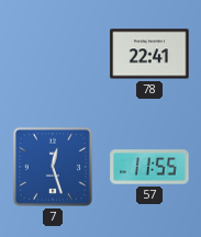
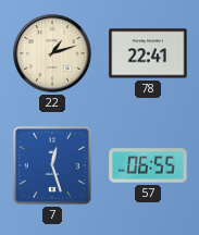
22: none -> 1:12
57: 11:55 -> 06:55
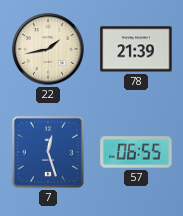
22: 1:12 -> 1:43
78: 22:41 -> 21:39
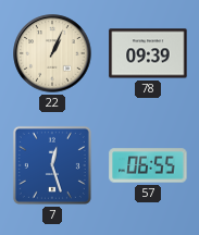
22: 1:43 -> 1:04
78: 21:39 -> 09:39
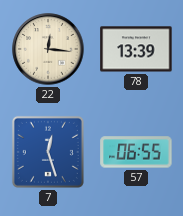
22: 1:04 -> 12:16
78: 09:39 -> 13:39
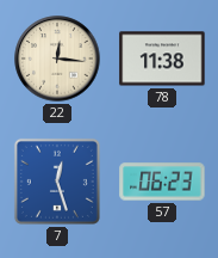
78: 13:39 -> 11:38
57: 06:55 -> 06:23
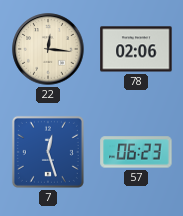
78: 11:38 -> 02:06
